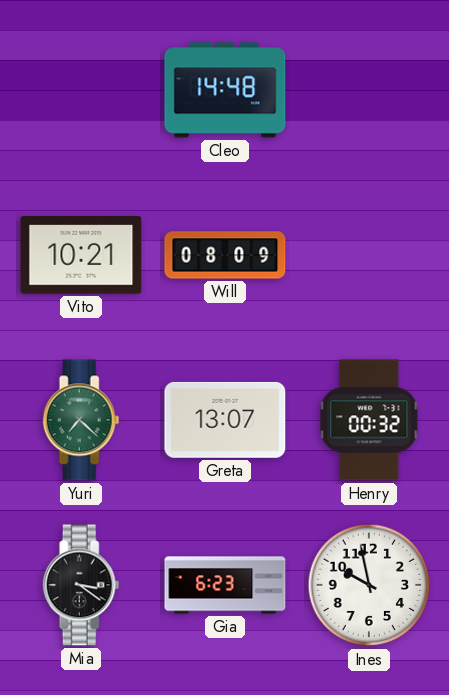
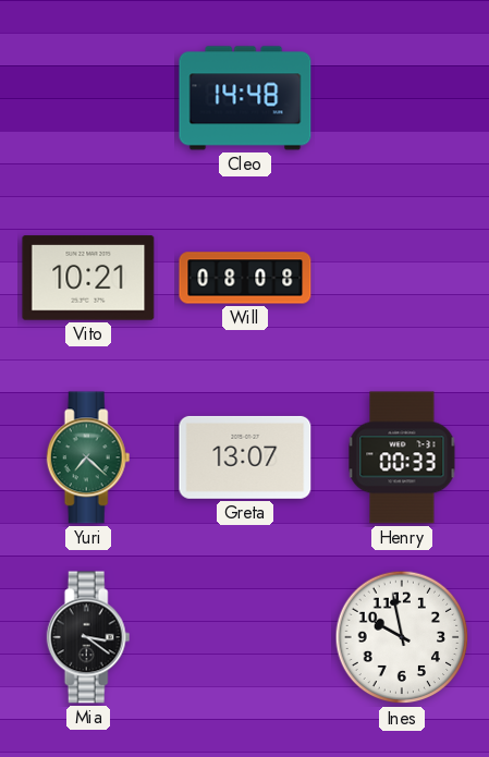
Will: 08:09 -> 08:08
Henry: 00:32 -> 00:33
Gia: 6:23 -> none
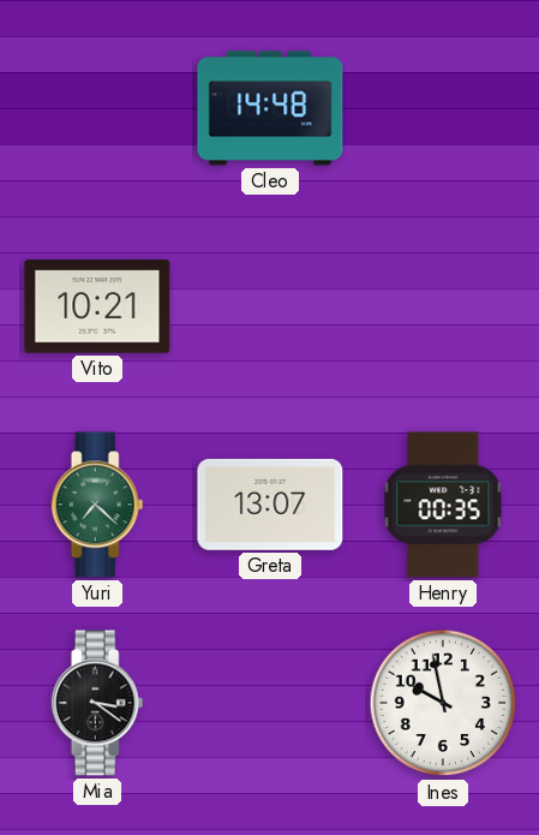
Will: 08:08 -> none
Henry: 00:33 -> 00:35
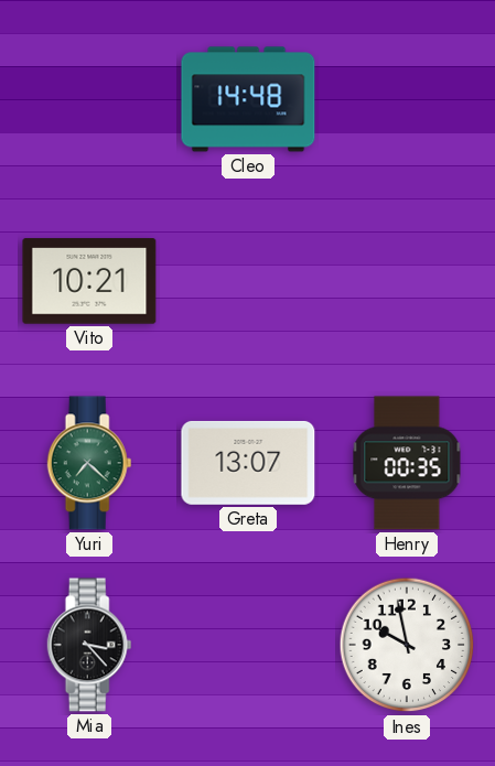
Mia: 3:21 -> 3:23
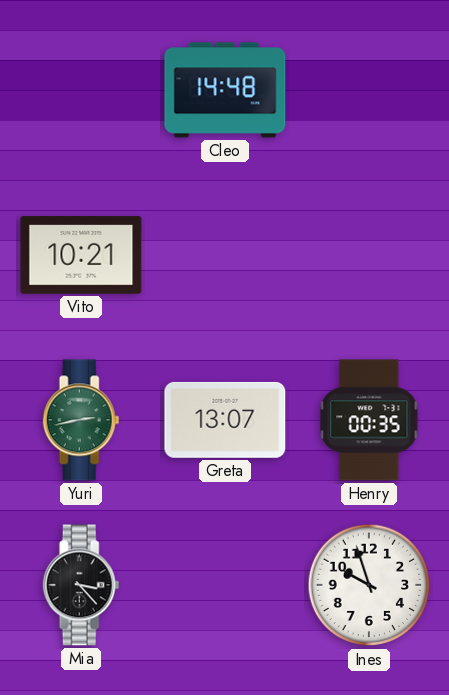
Yuri: 7:22 -> 2:43
Ines: 9:58 -> 9:57
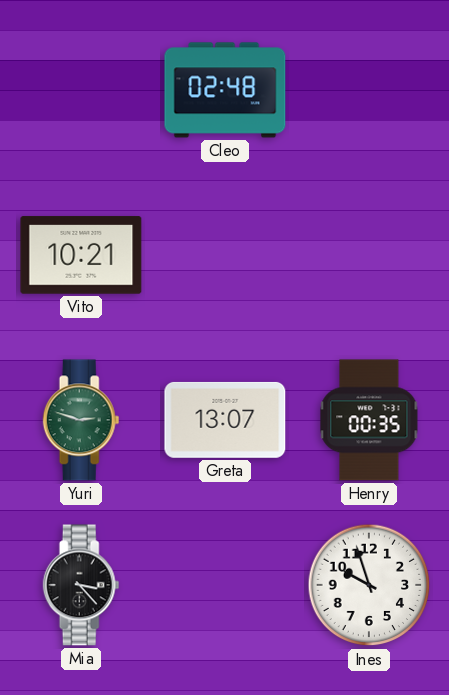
Cleo: 14:48 -> 02:48
Yuri: 2:43 -> 2:48
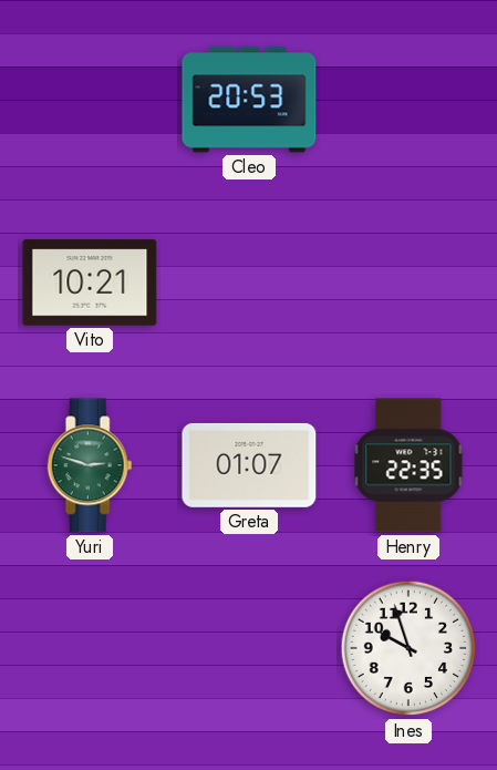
Cleo: 02:48 -> 20:53
Greta: 13:07 -> 01:07
Henry: 00:35 -> 22:35
Mia: 3:23 -> none
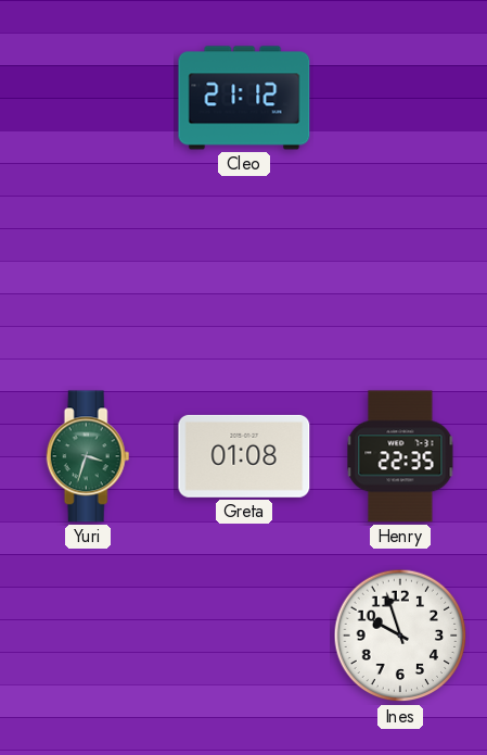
Cleo: 20:53 -> 21:12
Vito: 10:21 -> none
Yuri: 2:48 -> 3:33
Greta: 01:07 -> 01:08
